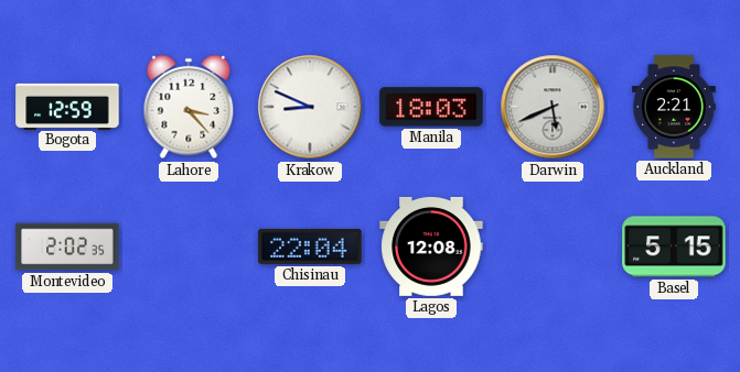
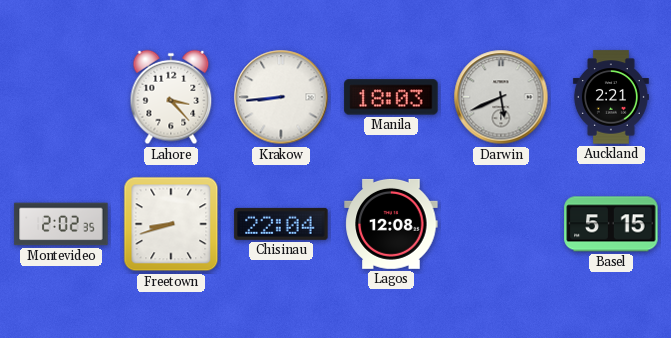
Bogota: 12:59 -> none
Krakow: 8:49 -> 8:44
Freetown: none -> 8:42
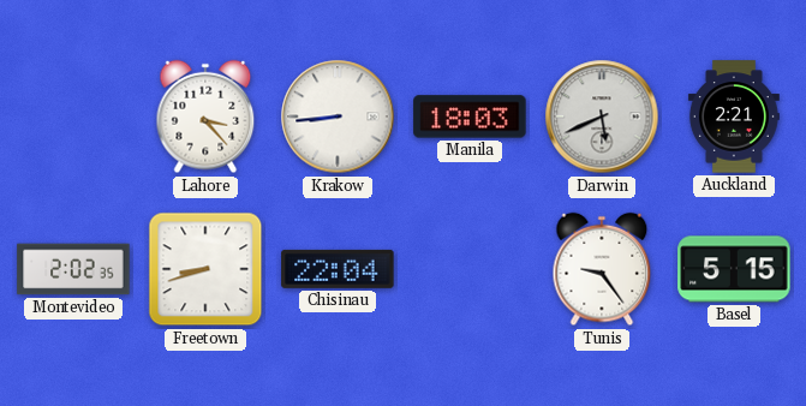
Lagos: 12:08 -> none
Tunis: none -> 9:24
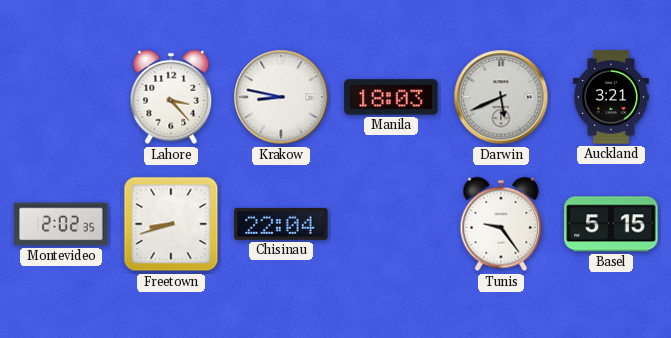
Krakow: 8:44 -> 8:47
Auckland: 2:21 -> 3:21
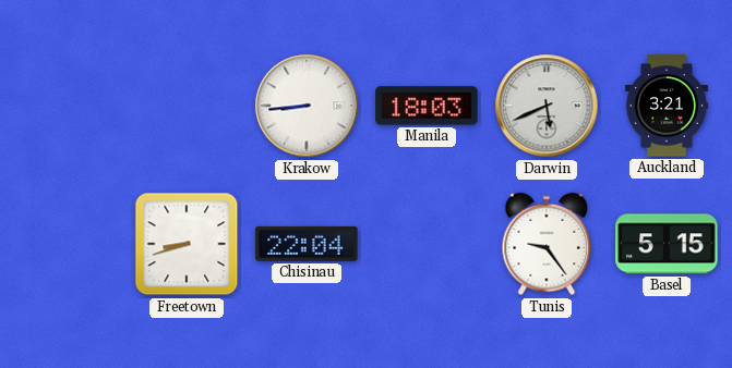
Lahore: 3:23 -> none
Krakow: 8:47 -> 8:44
Montevideo: 2:02 -> none
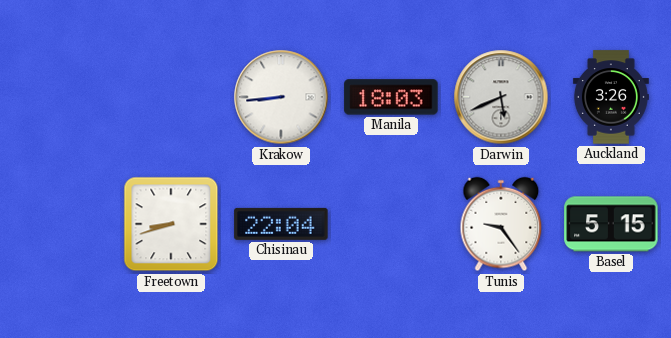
Auckland: 3:21 -> 3:26
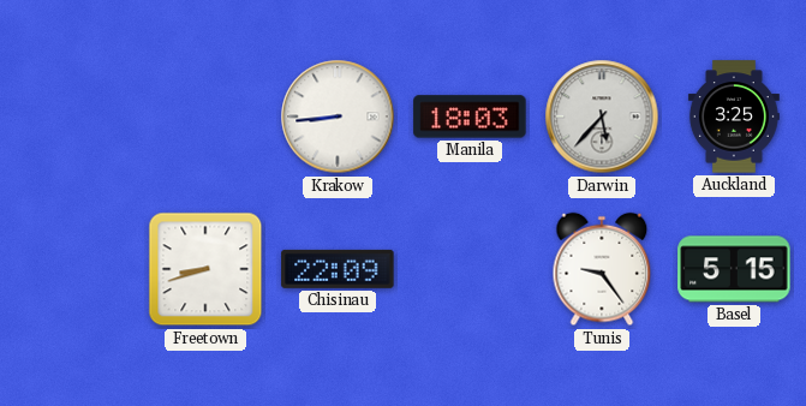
Darwin: 5:41 -> 5:37
Auckland: 3:26 -> 3:25
Chisinau: 22:04 -> 22:09
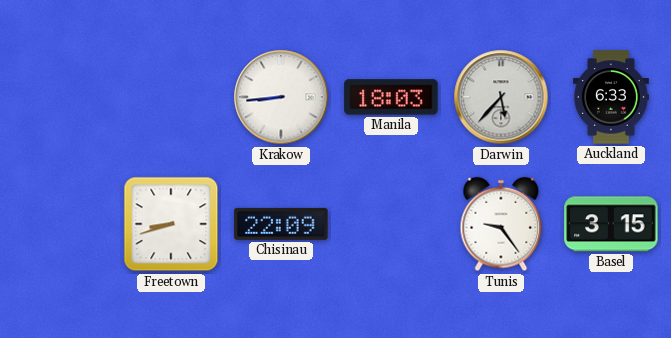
Auckland: 3:25 -> 6:33
Basel: 5:15 -> 3:15
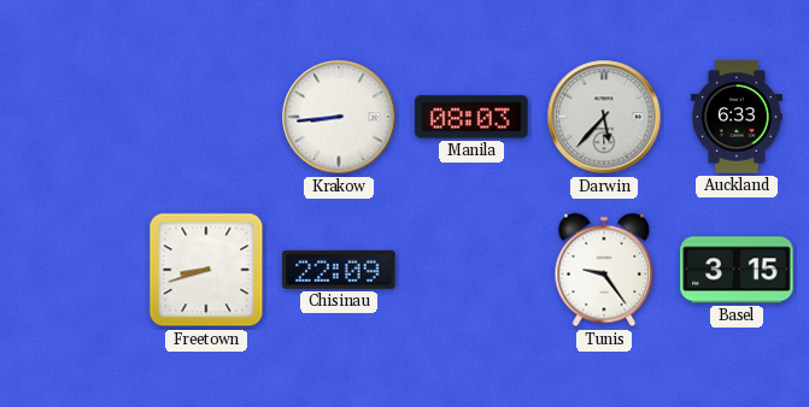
Manila: 18:03 -> 08:03
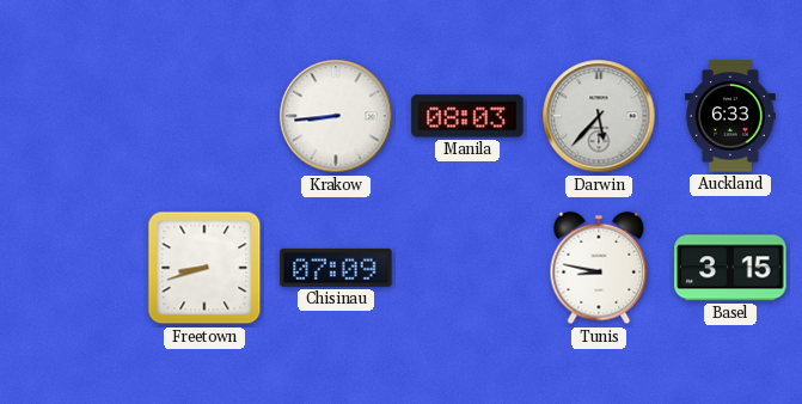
Chisinau: 22:09 -> 07:09
Tunis: 9:24 -> 8:47
